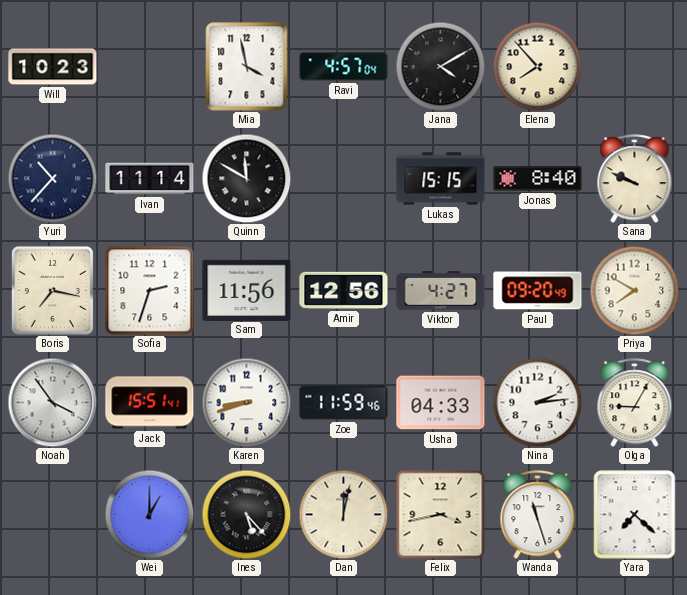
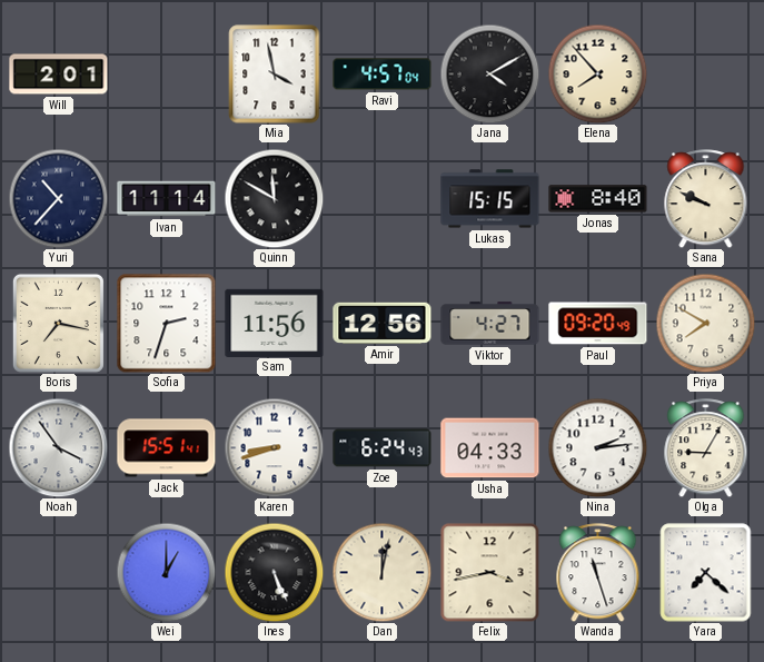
Will: 10:23 -> 2:01
Zoe: 11:59 -> 6:24
Ines: 5:23 -> 5:26
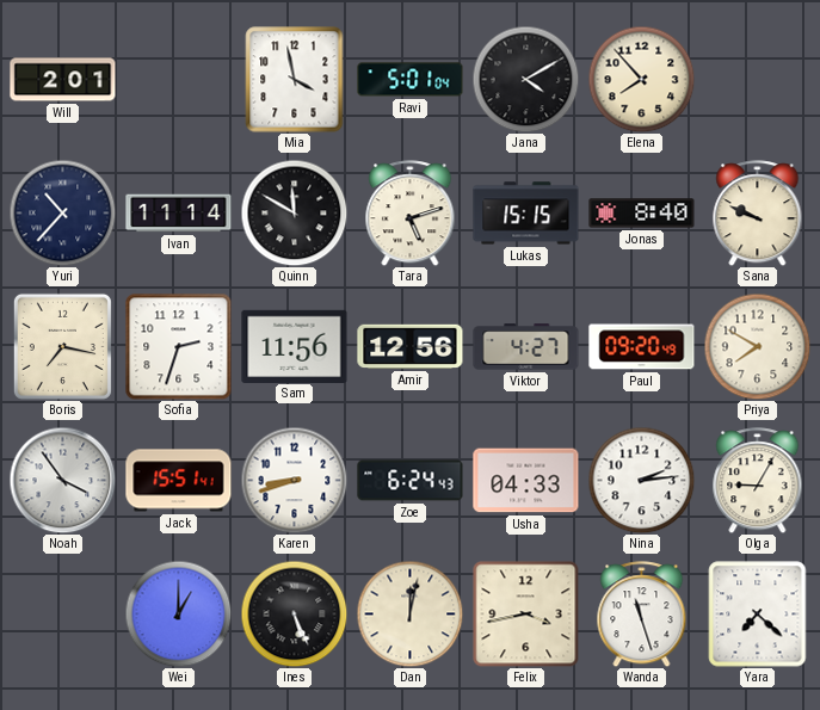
Ravi: 4:57 -> 5:01
Tara: none -> 5:12
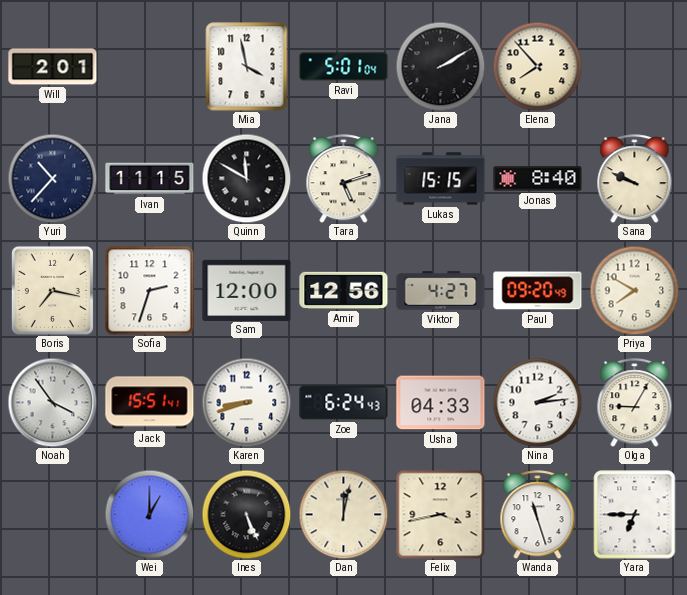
Jana: 4:10 -> 2:10
Ivan: 11:14 -> 11:15
Sam: 11:56 -> 12:00
Yara: 7:22 -> 6:45
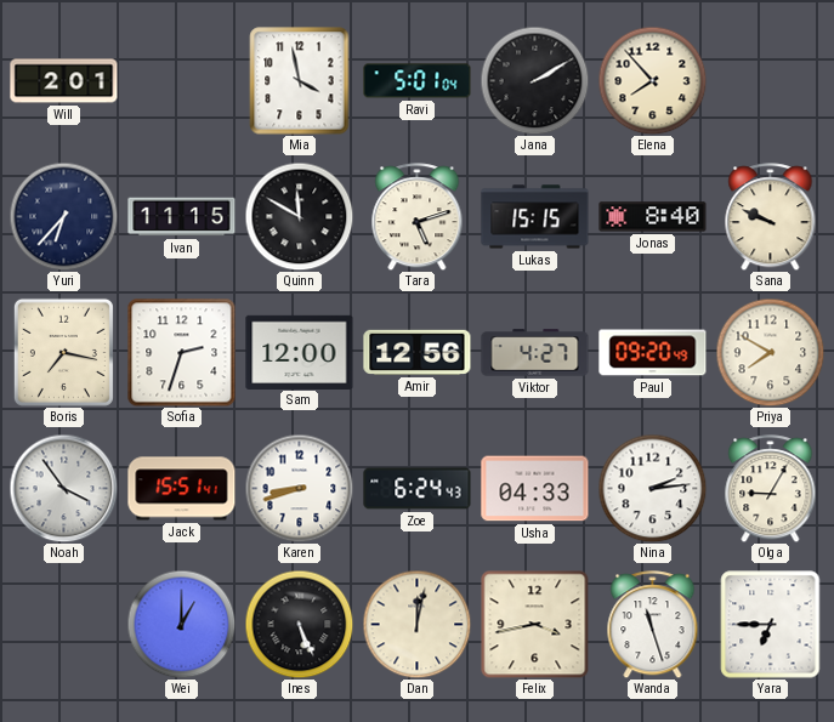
Yuri: 10:37 -> 6:37
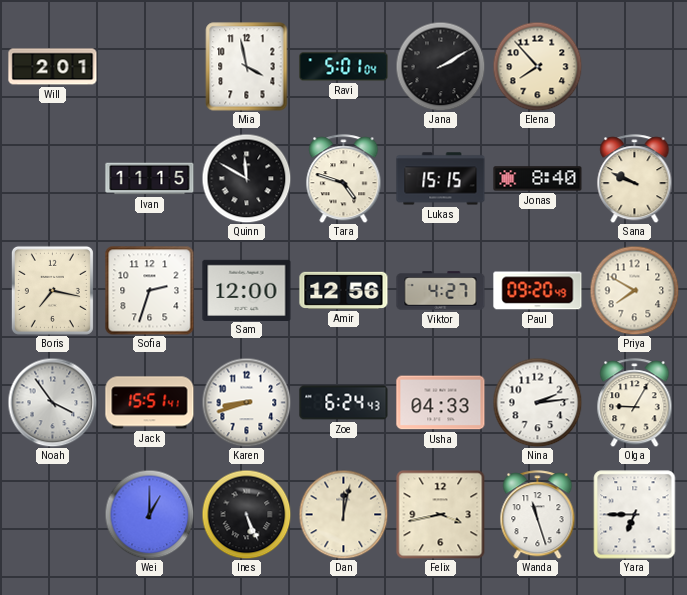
Yuri: 6:37 -> none
Tara: 5:12 -> 4:48
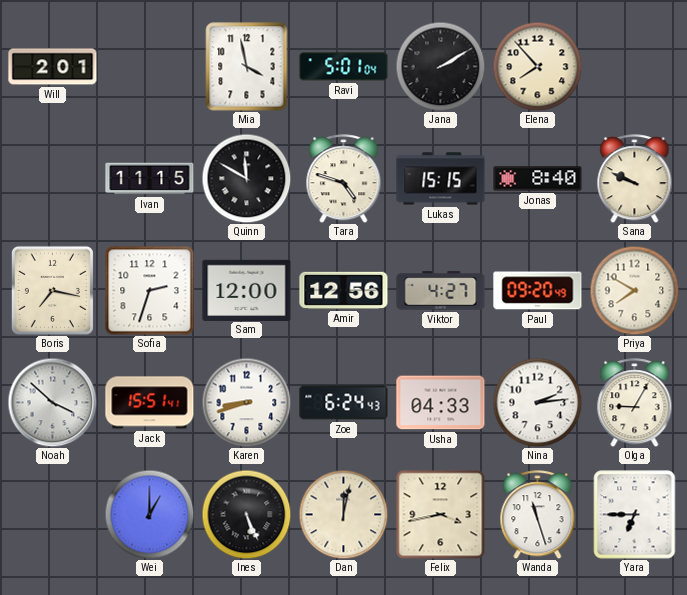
Noah: 3:54 -> 3:52
